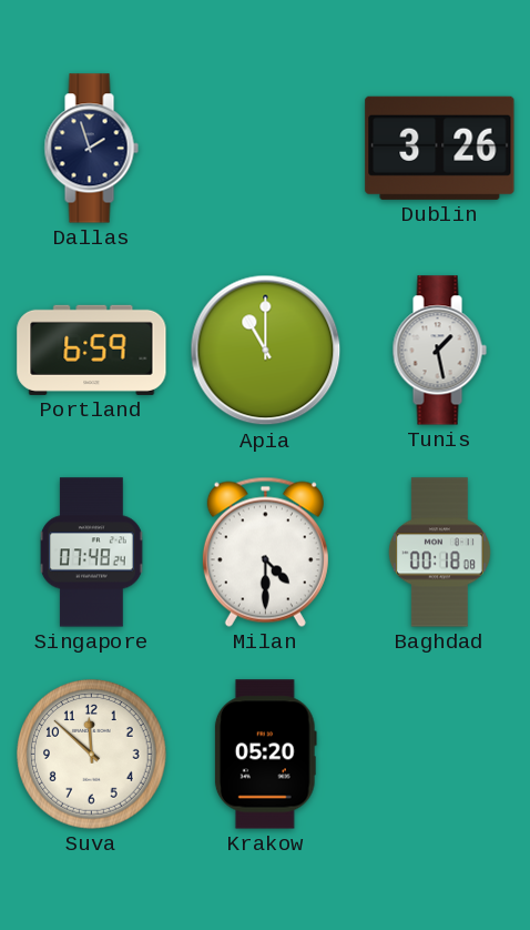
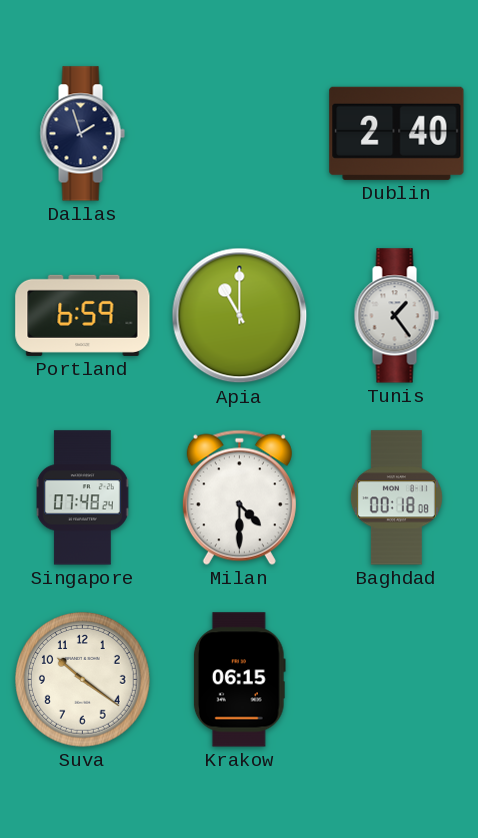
Dublin: 3:26 -> 2:40
Tunis: 1:28 -> 1:24
Suva: 11:52 -> 10:21
Krakow: 05:20 -> 06:15
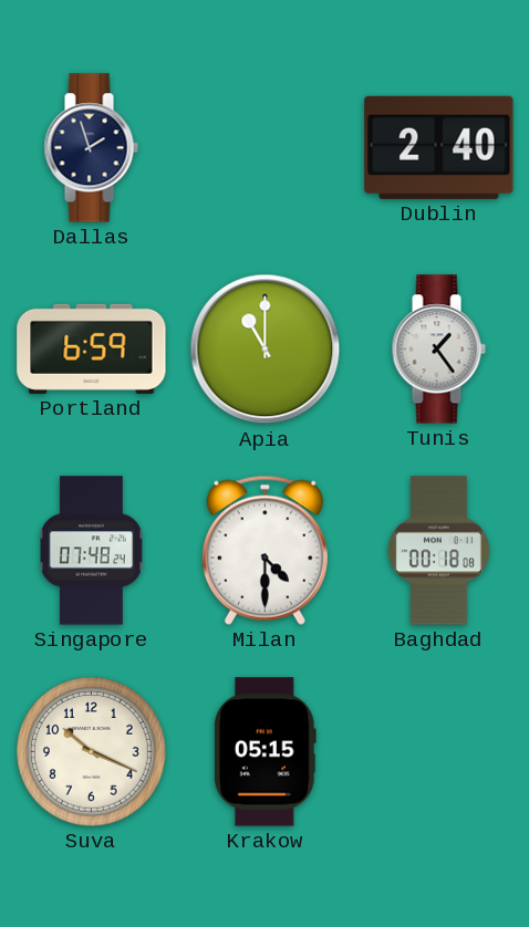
Suva: 10:21 -> 10:19
Krakow: 06:15 -> 05:15
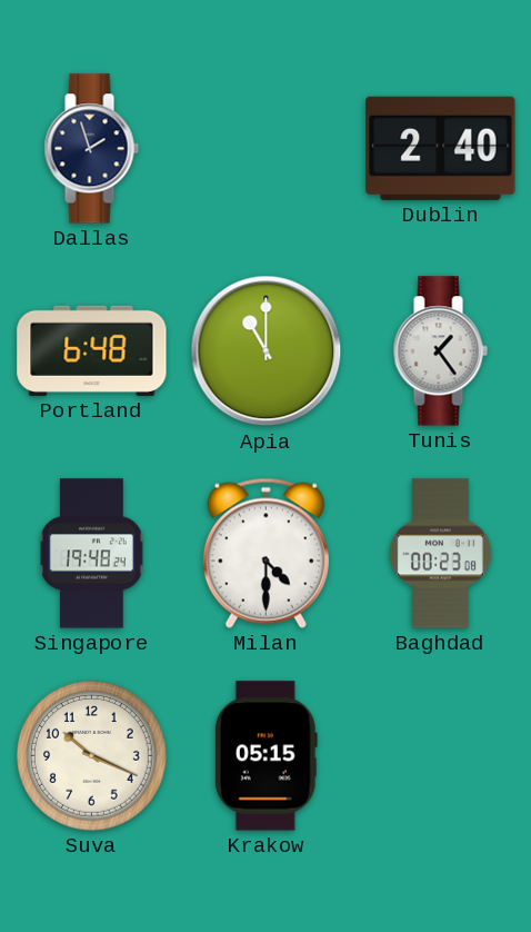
Portland: 6:59 -> 6:48
Singapore: 07:48 -> 19:48
Baghdad: 00:18 -> 00:23
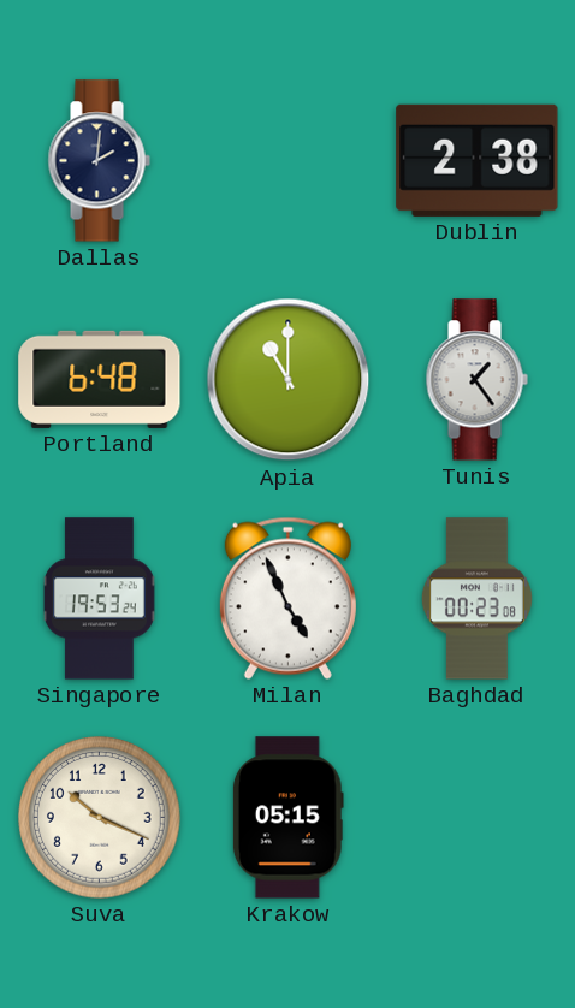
Dallas: 1:57 -> 2:01
Dublin: 2:40 -> 2:38
Singapore: 19:48 -> 19:53
Milan: 4:30 -> 4:56
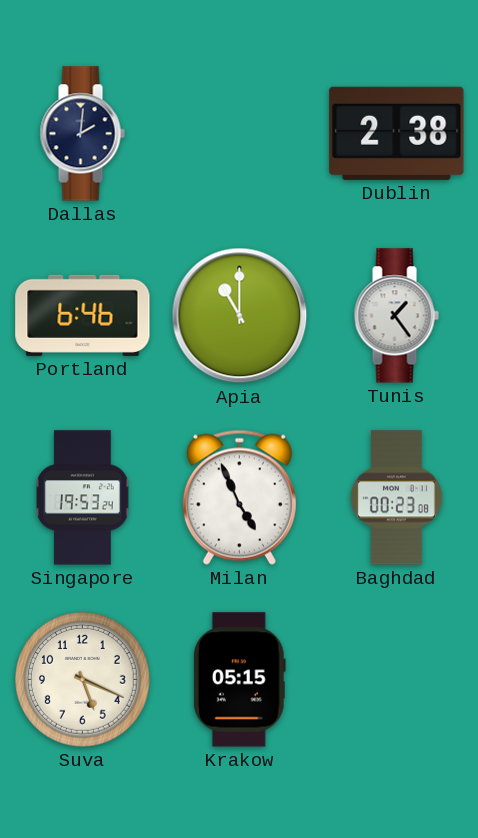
Portland: 6:48 -> 6:46
Suva: 10:19 -> 5:19
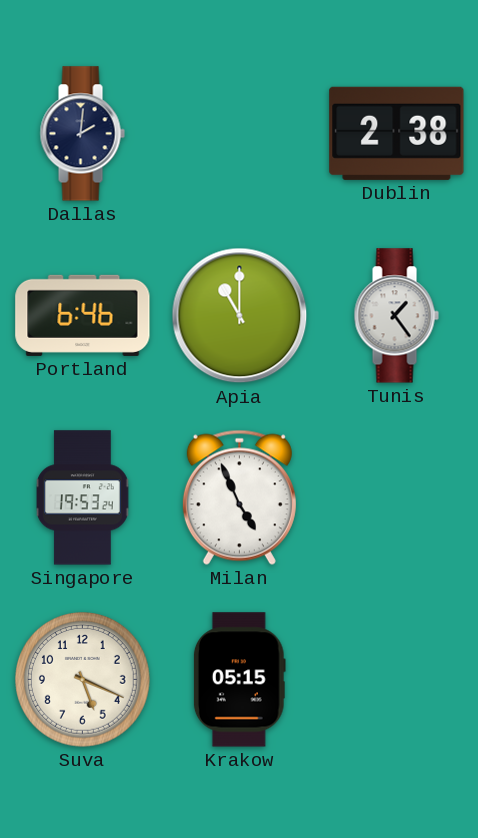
Baghdad: 00:23 -> none
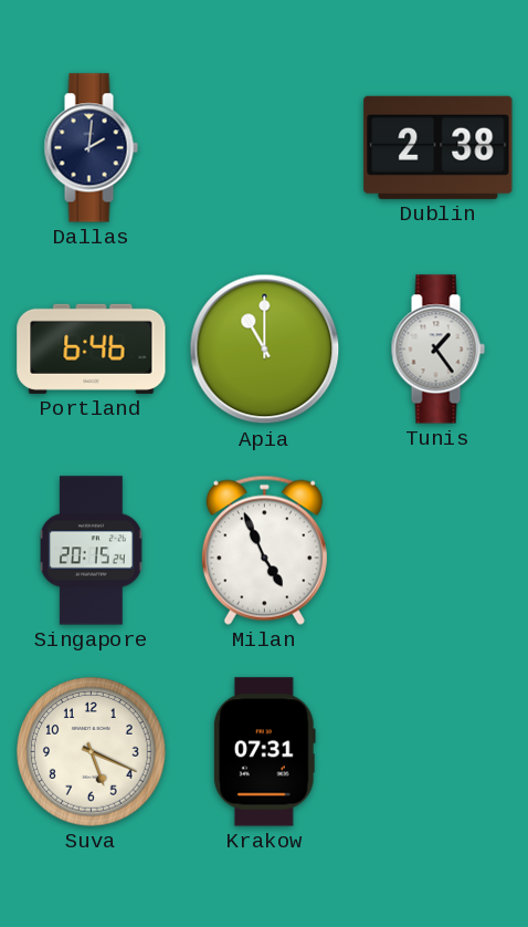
Singapore: 19:53 -> 20:15
Krakow: 05:15 -> 07:31
